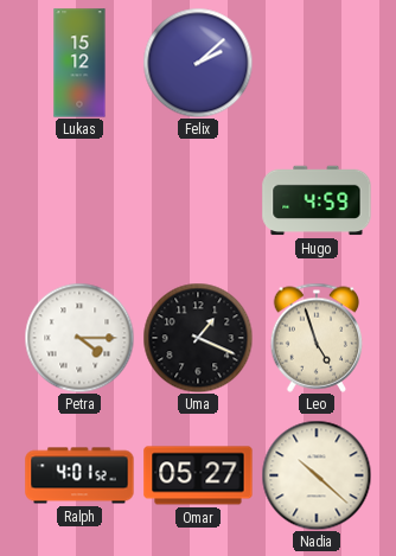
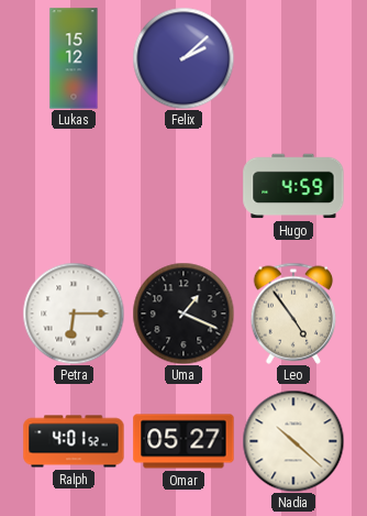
Petra: 4:15 -> 6:15
Leo: 4:57 -> 4:54
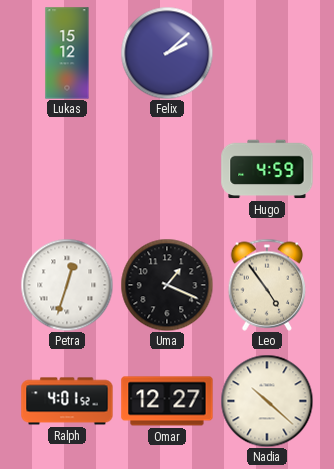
Petra: 6:15 -> 12:33
Omar: 05:27 -> 12:27
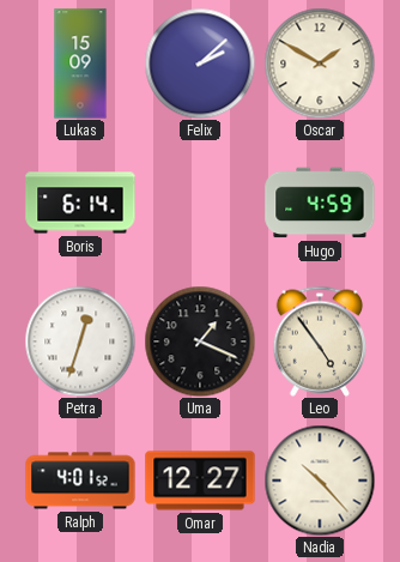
Lukas: 15:12 -> 15:09
Oscar: none -> 1:50
Boris: none -> 6:14
Nadia: 10:22 -> 10:23
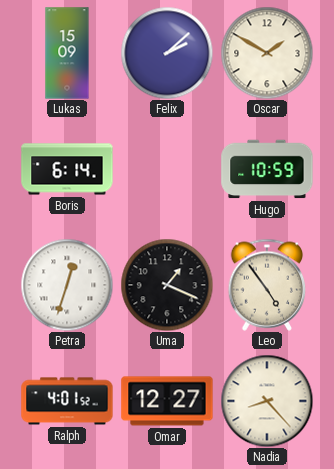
Hugo: 4:59 -> 10:59
Nadia: 10:23 -> 8:23
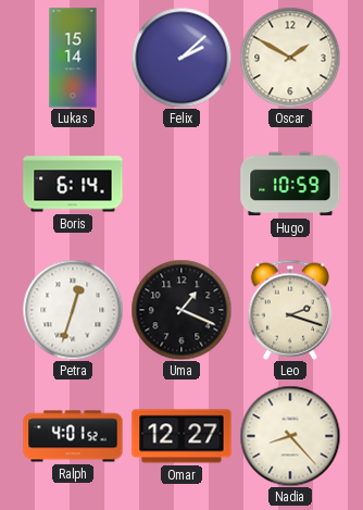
Lukas: 15:09 -> 15:14
Leo: 4:54 -> 2:18
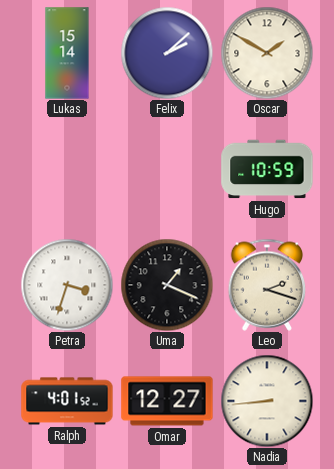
Boris: 6:14 -> none
Petra: 12:33 -> 3:33
Nadia: 8:23 -> 8:44
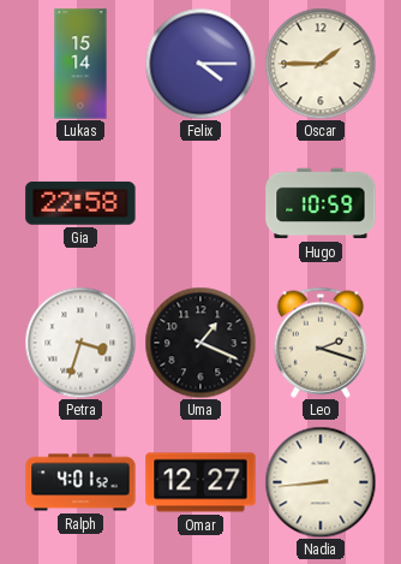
Felix: 2:08 -> 4:15
Oscar: 1:50 -> 1:45
Gia: none -> 22:58
